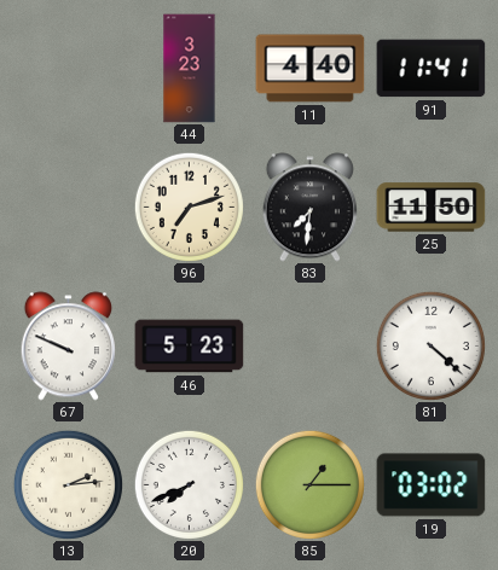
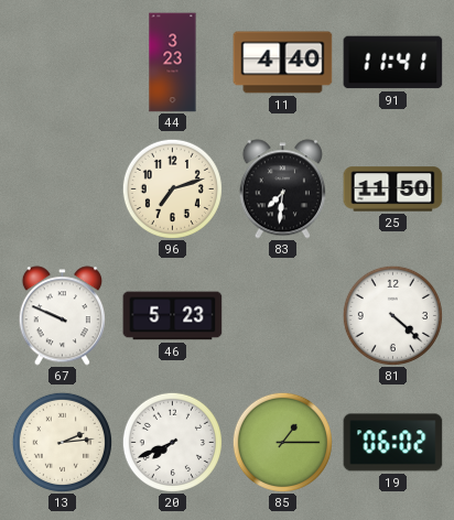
19: 03:02 -> 06:02
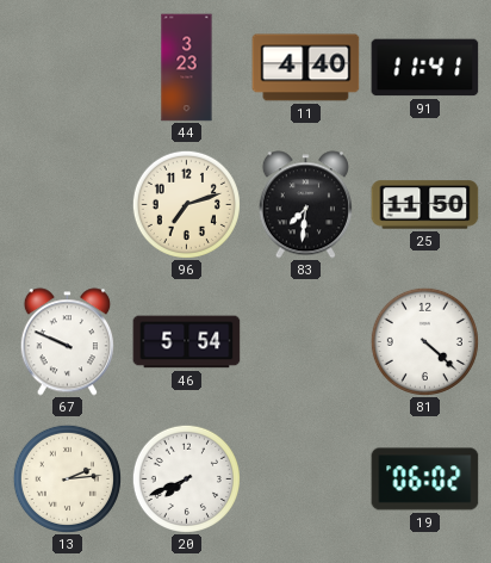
46: 5:23 -> 5:54
85: 1:15 -> none
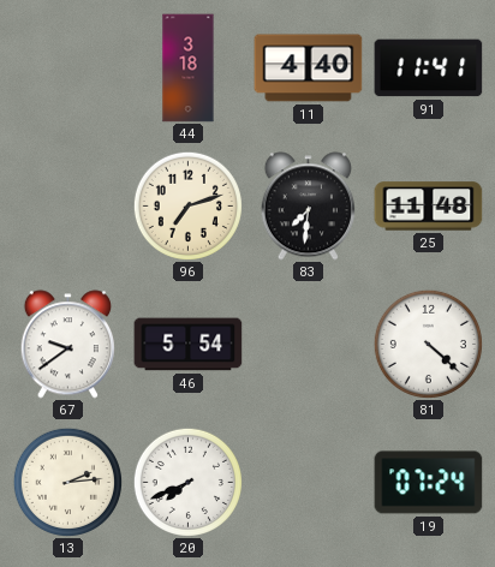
44: 3:23 -> 3:18
25: 11:50 -> 11:48
67: 9:49 -> 9:39
19: 06:02 -> 07:24
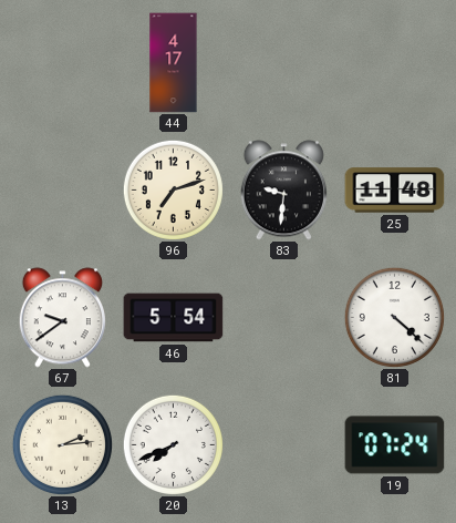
44: 3:18 -> 4:17
11: 4:40 -> none
91: 11:41 -> none
83: 7:31 -> 9:31
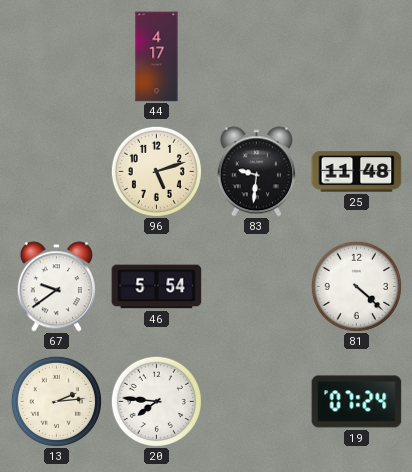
96: 7:12 -> 5:12
20: 7:41 -> 7:46
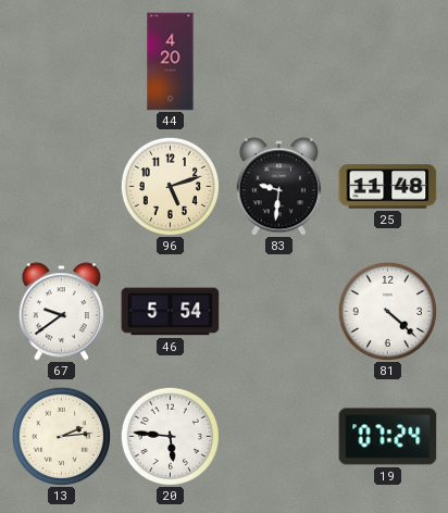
44: 4:17 -> 4:20
20: 7:46 -> 5:46
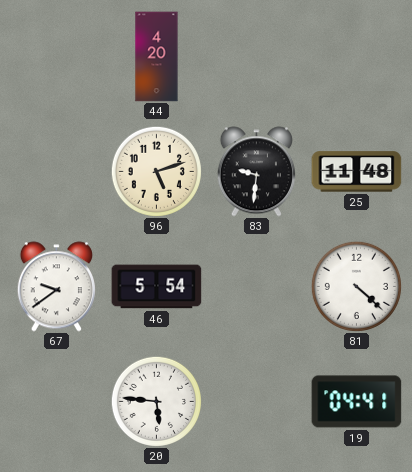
13: 2:14 -> none
19: 07:24 -> 04:41
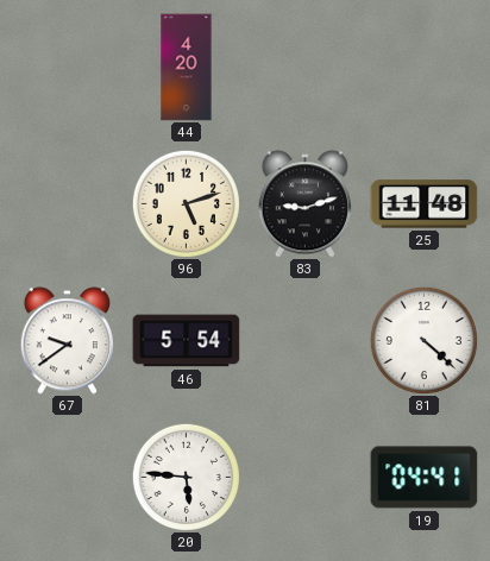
83: 9:31 -> 9:12
